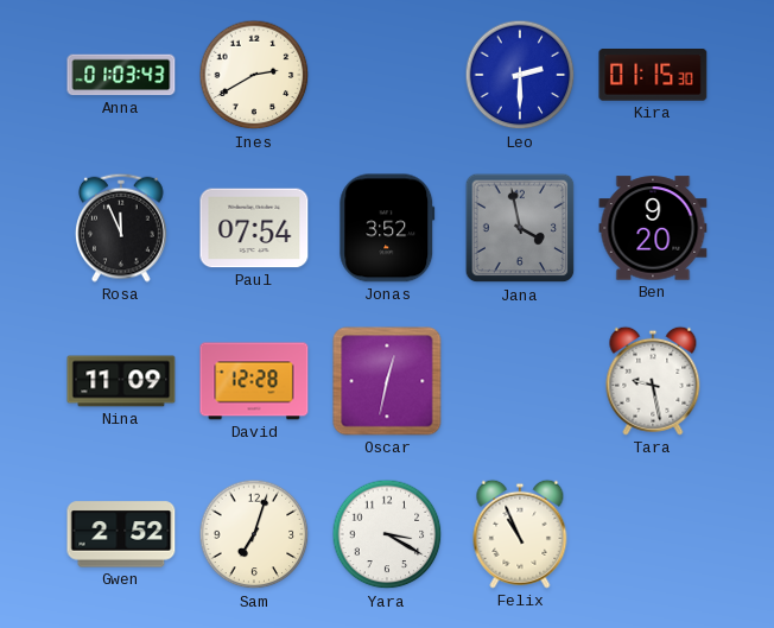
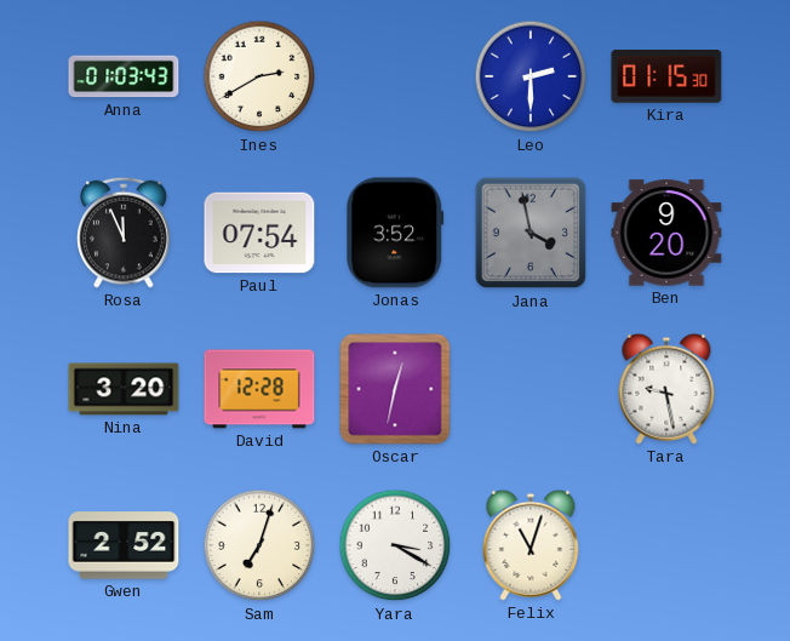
Nina: 11:09 -> 3:20
Felix: 10:56 -> 11:03
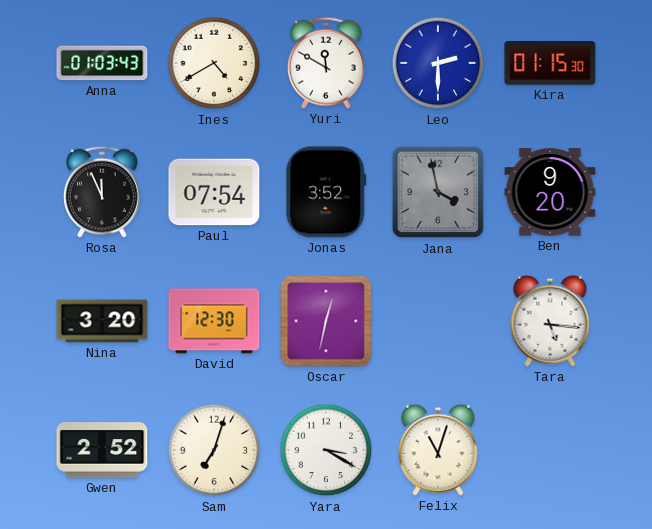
Ines: 2:40 -> 4:40
Yuri: none -> 11:50
David: 12:28 -> 12:30
Tara: 9:28 -> 5:16
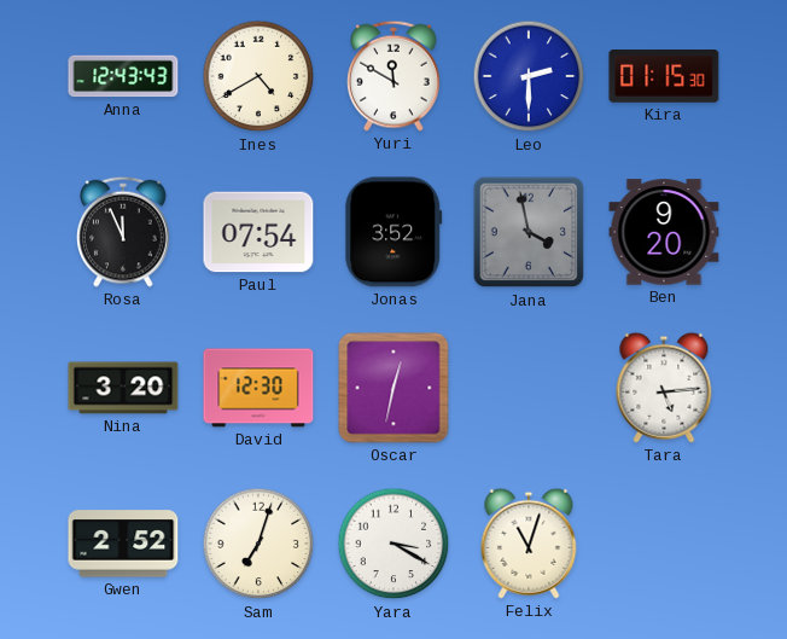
Anna: 01:03 -> 12:43
Tara: 5:16 -> 5:14
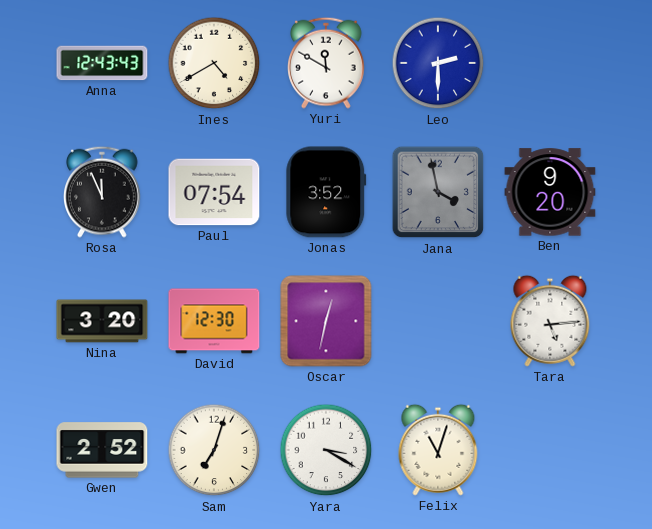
Kira: 01:15 -> none
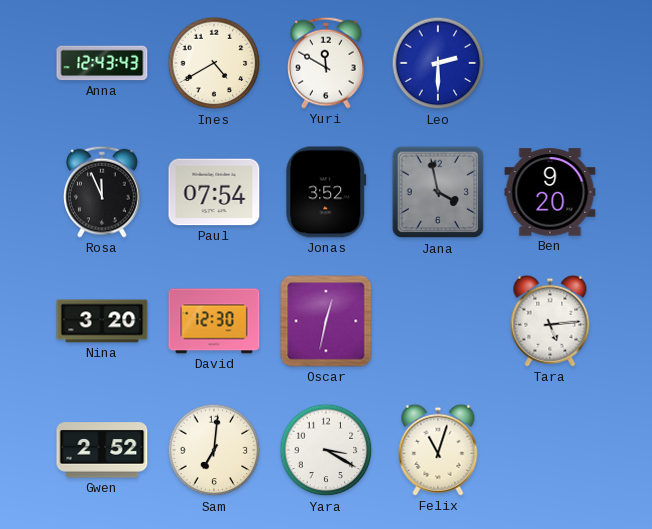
Sam: 7:03 -> 7:01
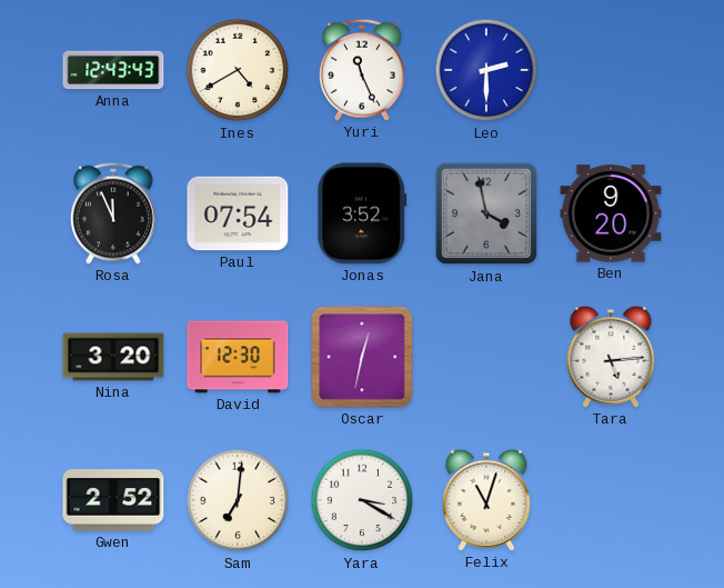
Yuri: 11:50 -> 11:26
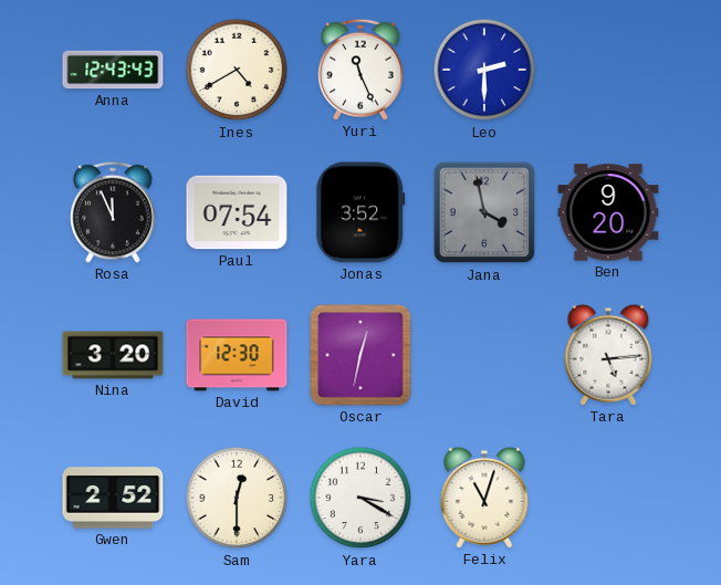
Sam: 7:01 -> 12:30
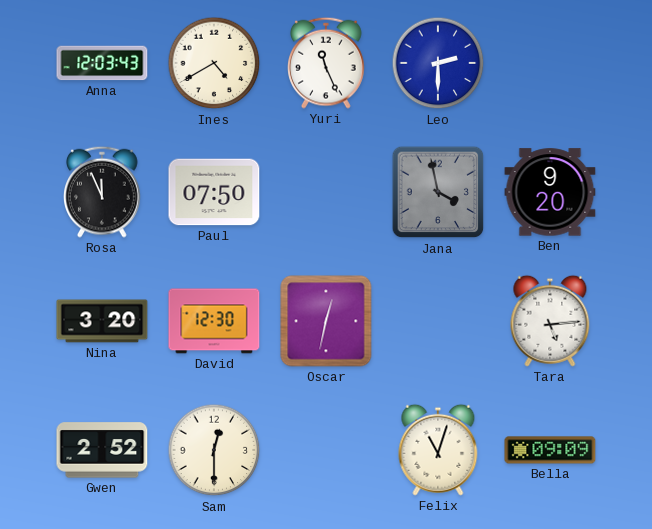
Anna: 12:43 -> 12:03
Paul: 07:54 -> 07:50
Jonas: 3:52 -> none
Yara: 3:20 -> none
Bella: none -> 09:09
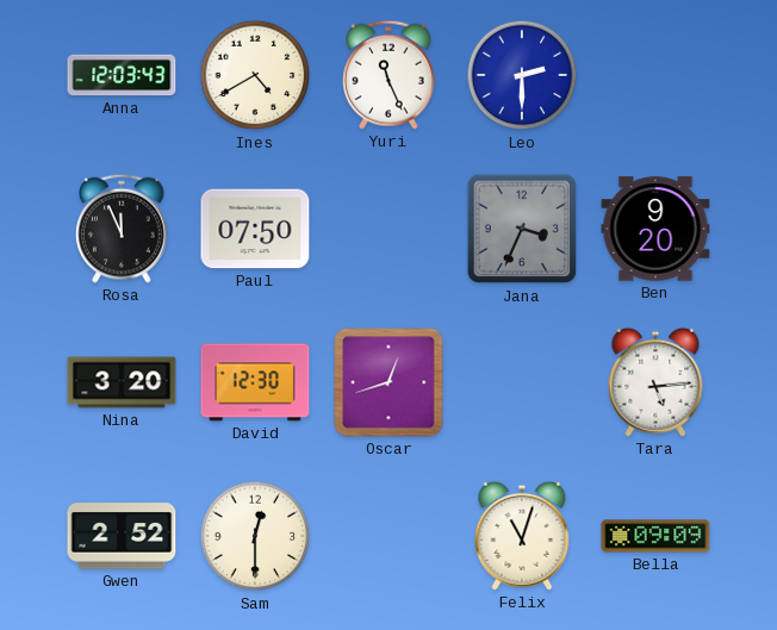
Jana: 3:58 -> 3:34
Oscar: 12:32 -> 12:42
